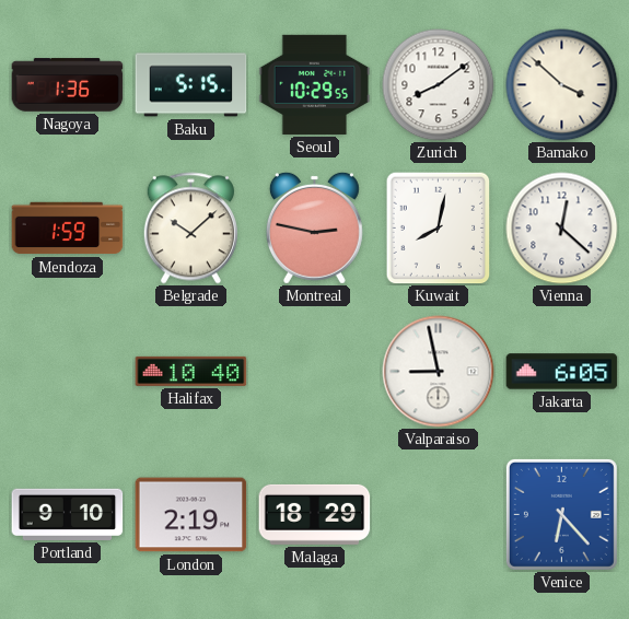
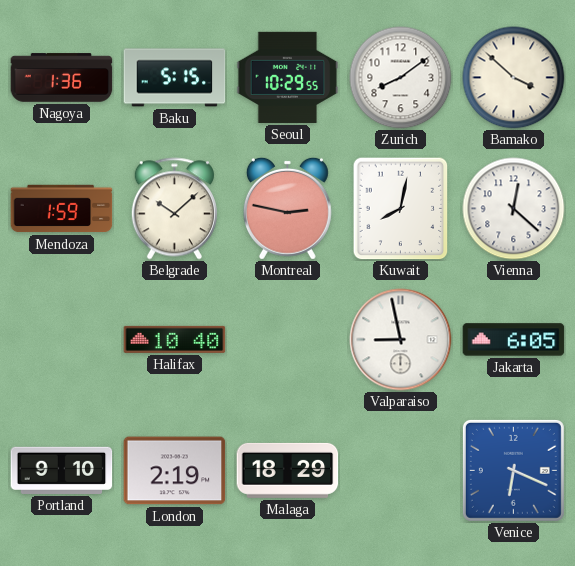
Venice: 6:23 -> 6:19
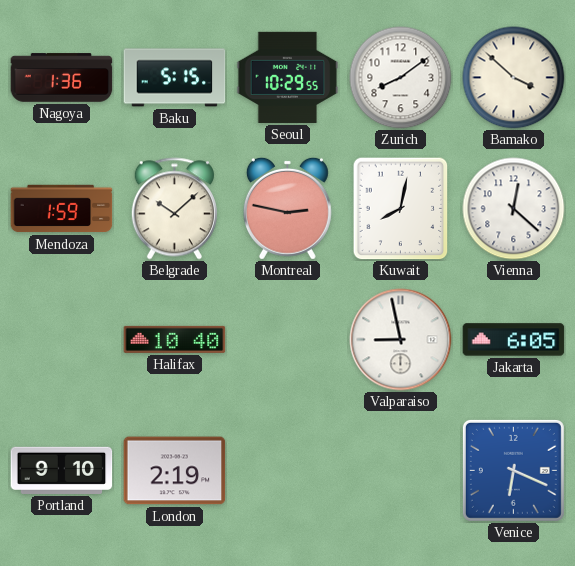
Malaga: 18:29 -> none
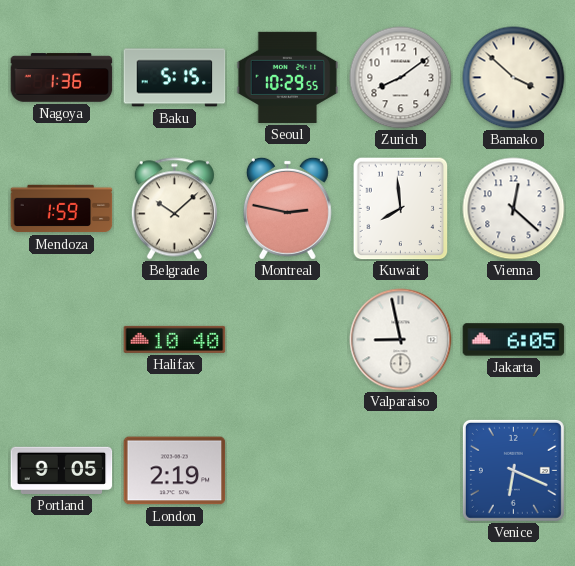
Kuwait: 8:02 -> 7:59
Portland: 9:10 -> 9:05
